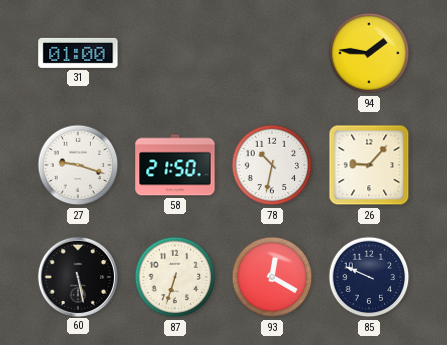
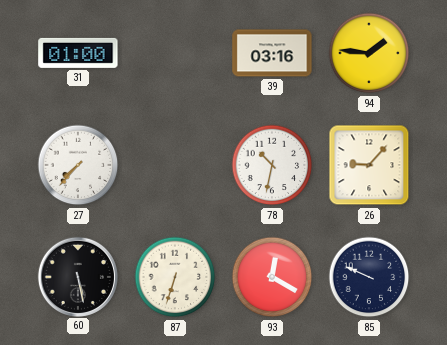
39: none -> 03:16
27: 9:18 -> 7:37
58: 21:50 -> none
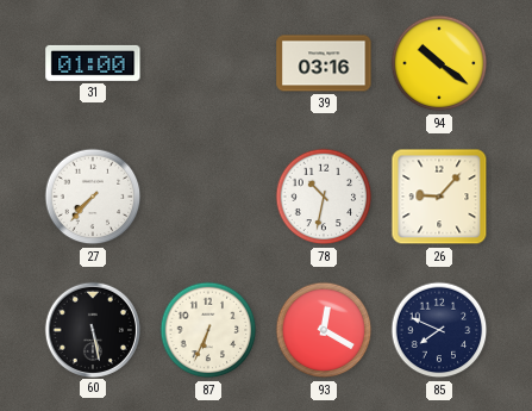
94: 1:46 -> 10:21
87: 6:33 -> 6:34
85: 9:49 -> 7:49
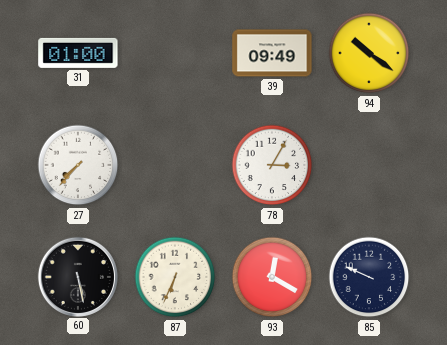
39: 03:16 -> 09:49
78: 10:32 -> 3:05
26: 9:07 -> none
85: 7:49 -> 9:49
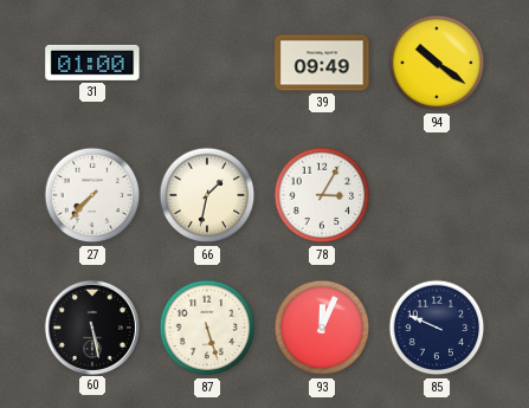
66: none -> 1:32
87: 6:34 -> 5:27
93: 12:20 -> 12:04
